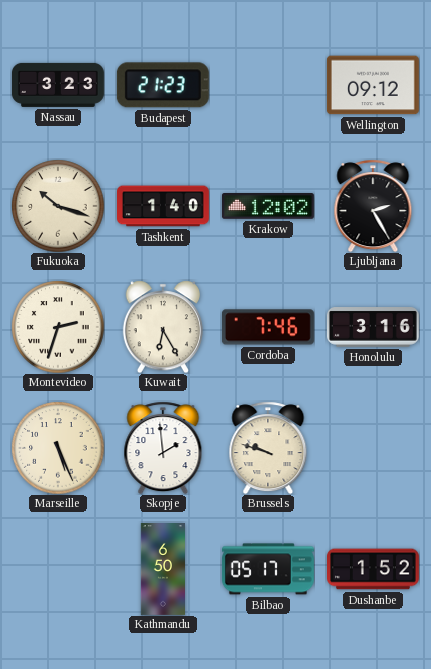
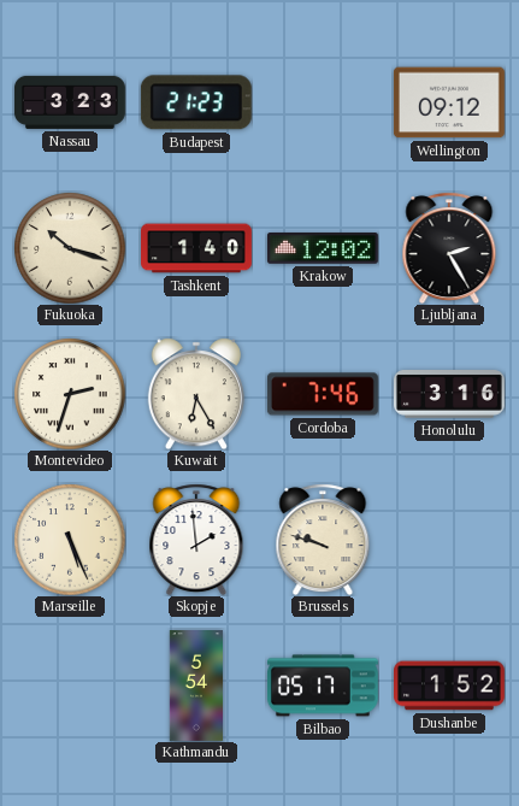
Kathmandu: 6:50 -> 5:54
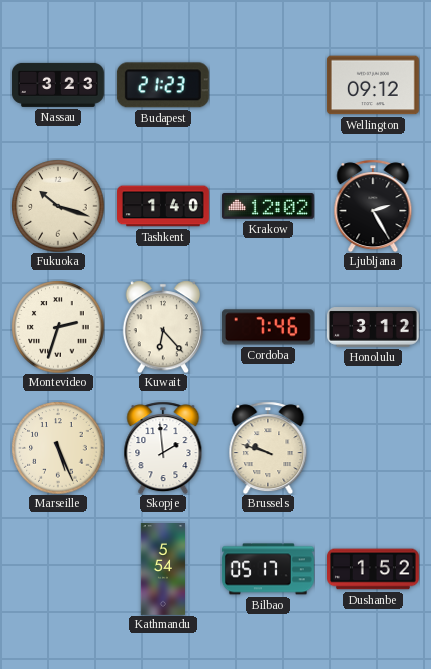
Kuwait: 6:25 -> 6:23
Honolulu: 3:16 -> 3:12
